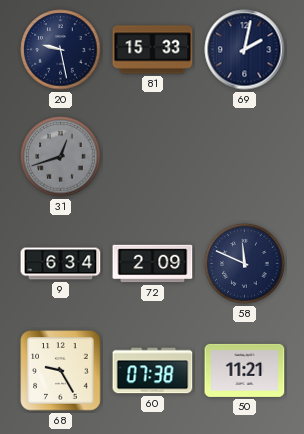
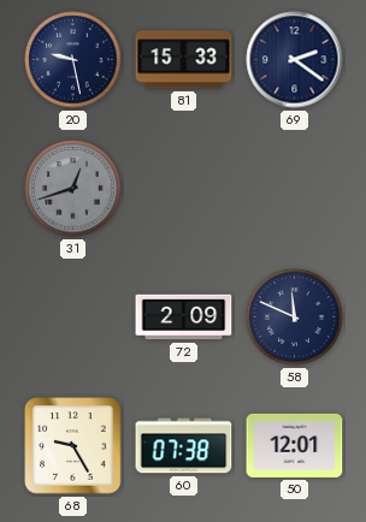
69: 2:02 -> 2:21
9: 6:34 -> none
50: 11:21 -> 12:01
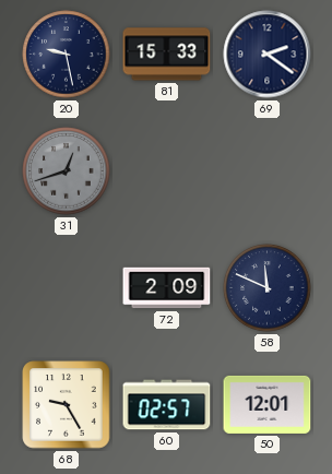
60: 07:38 -> 02:57
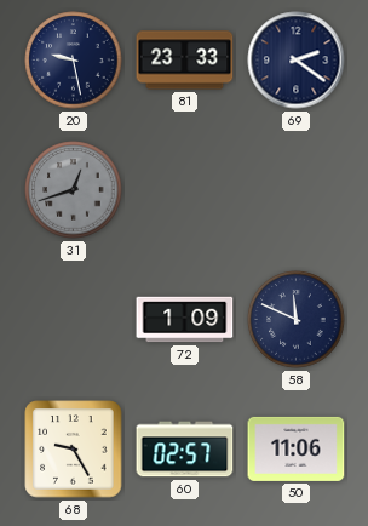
81: 15:33 -> 23:33
72: 2:09 -> 1:09
50: 12:01 -> 11:06
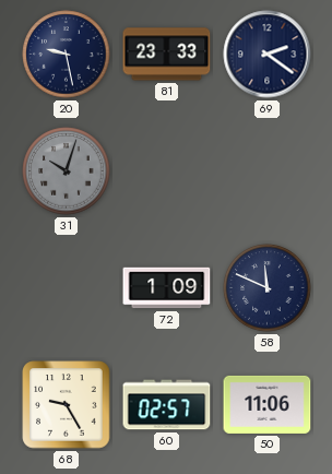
31: 12:42 -> 10:03
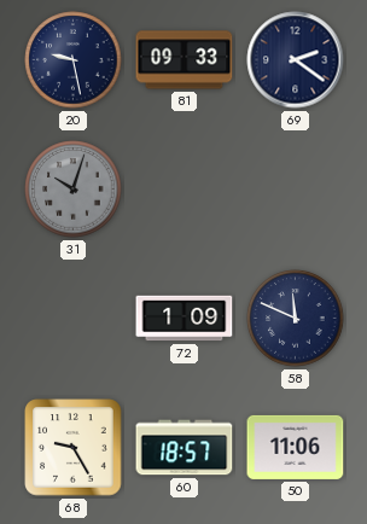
81: 23:33 -> 09:33
60: 02:57 -> 18:57
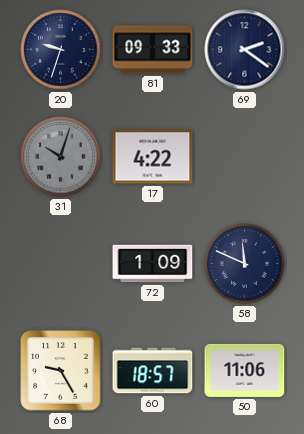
20: 9:28 -> 9:33
17: none -> 4:22
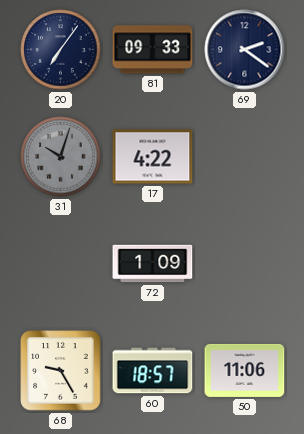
20: 9:33 -> 7:06
58: 11:49 -> none
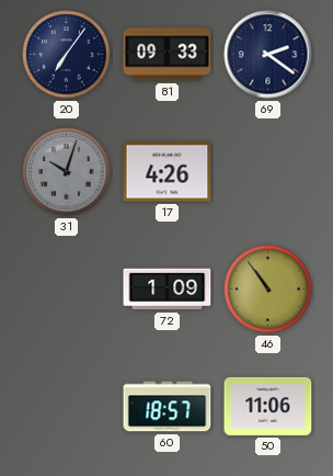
17: 4:22 -> 4:26
46: none -> 10:54
68: 9:25 -> none
